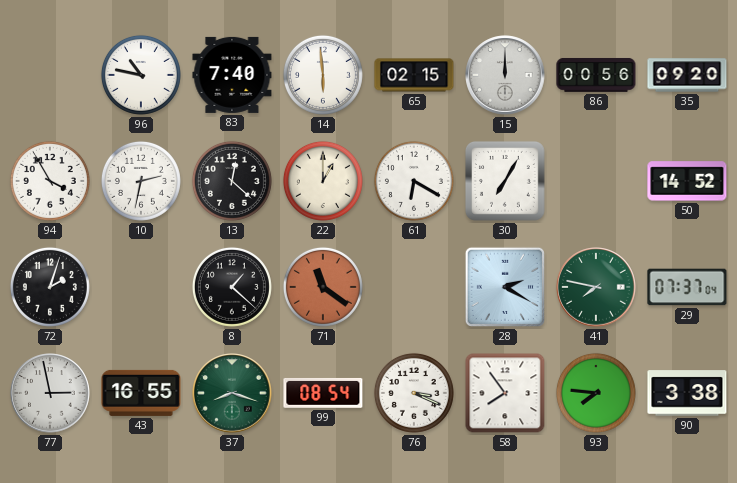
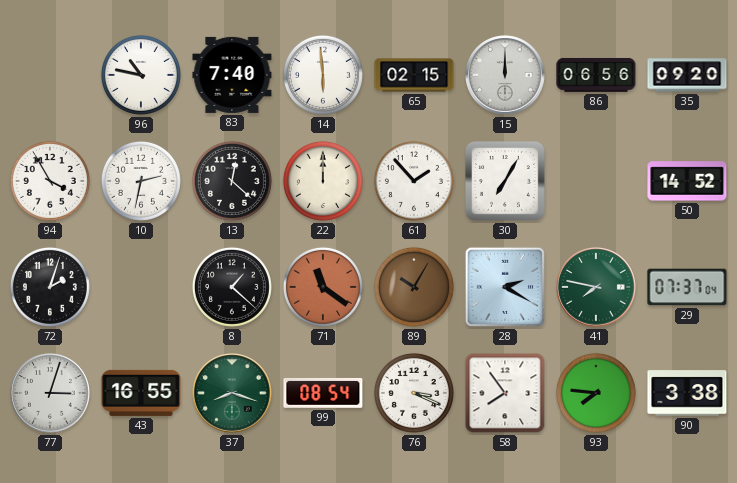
86: 00:56 -> 06:56
22: 1:00 -> 12:00
61: 6:20 -> 1:53
89: none -> 10:05
77: 2:58 -> 3:03
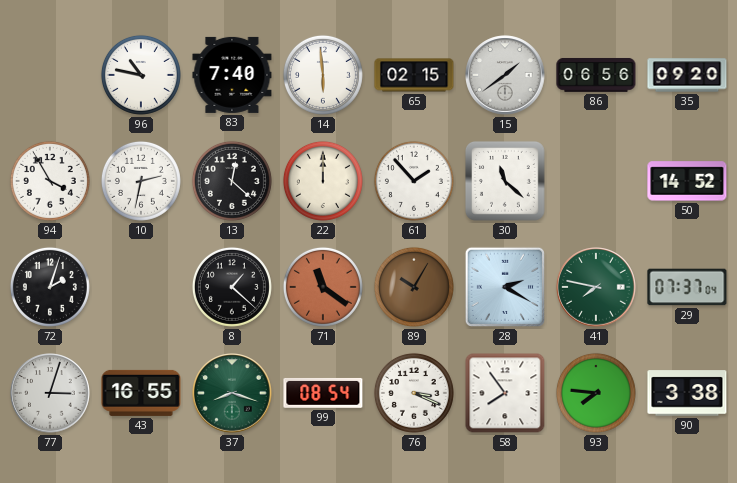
15: 12:00 -> 1:39
30: 7:05 -> 11:22
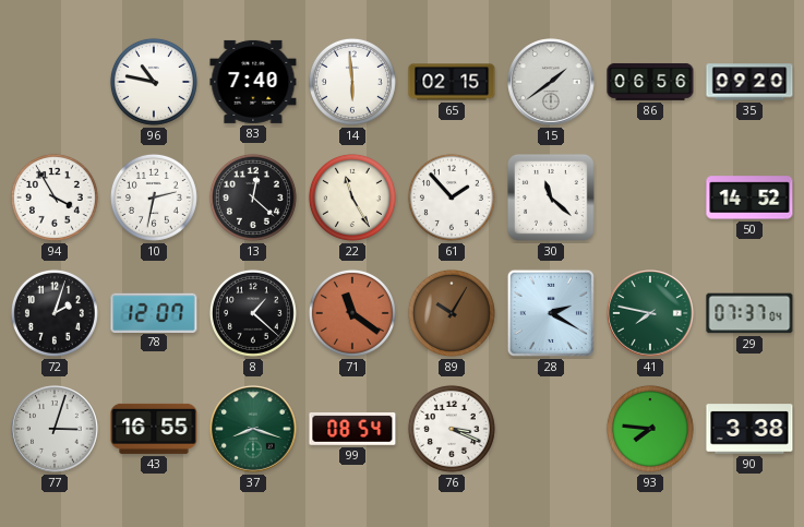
22: 12:00 -> 11:25
78: none -> 12:07
58: 7:54 -> none
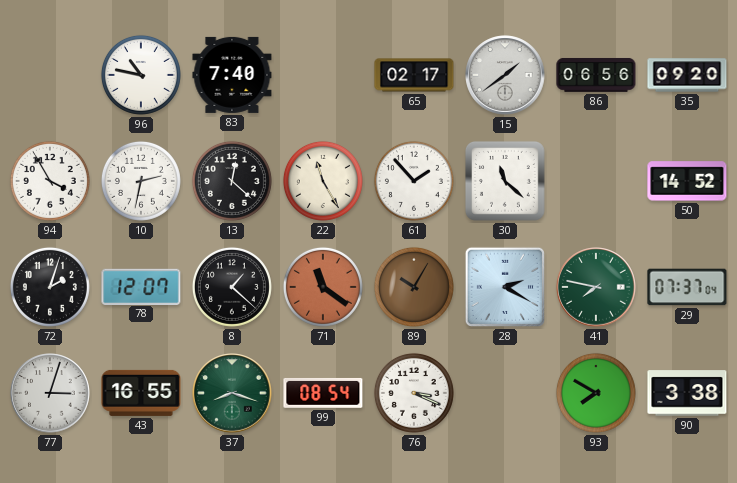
14: 5:59 -> none
65: 02:15 -> 02:17
93: 7:46 -> 7:50
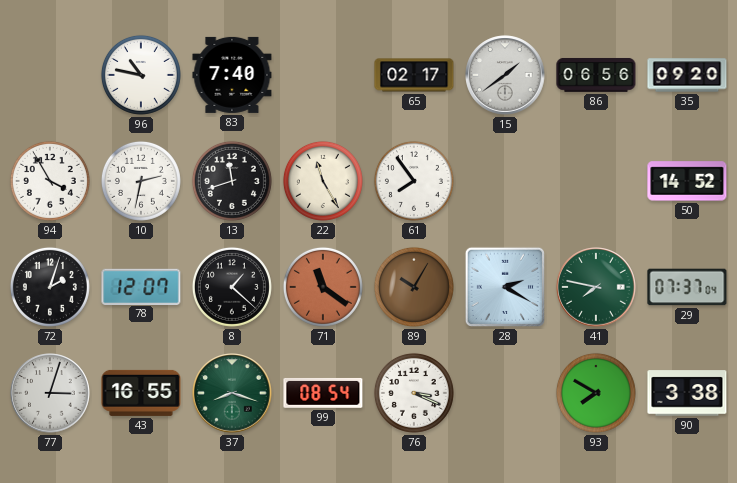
13: 12:22 -> 11:42
61: 1:53 -> 7:54
30: 11:22 -> none
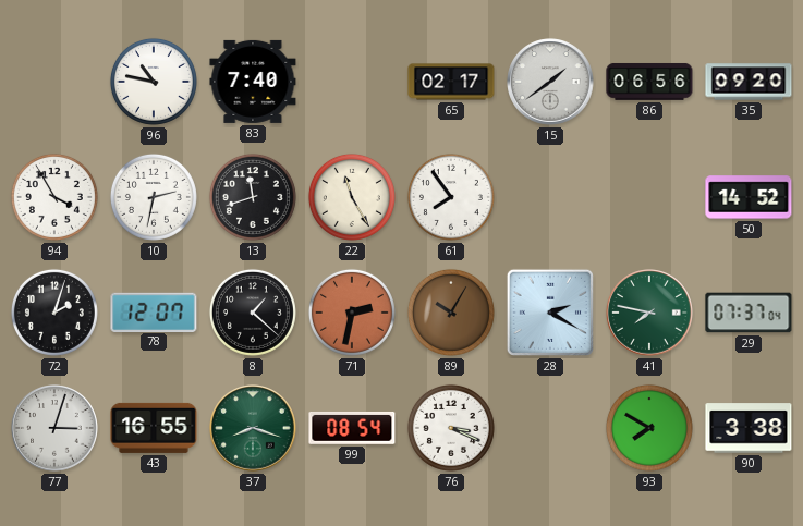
71: 11:21 -> 2:32
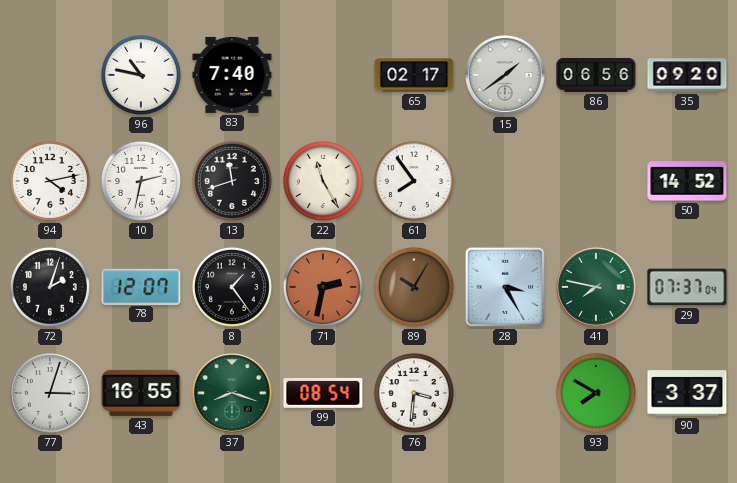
94: 3:55 -> 4:13
8: 1:22 -> 1:24
28: 2:20 -> 3:25
76: 3:19 -> 3:31
90: 3:38 -> 3:37
